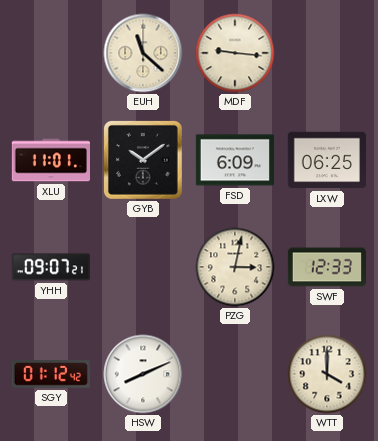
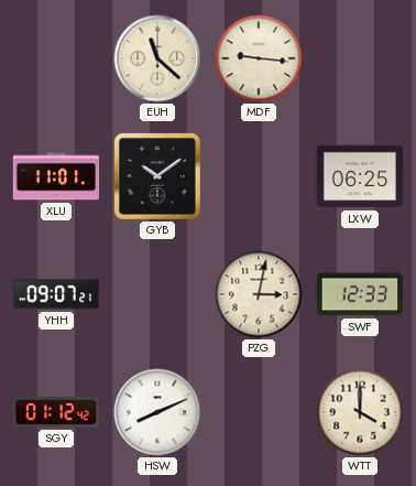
FSD: 6:09 -> none
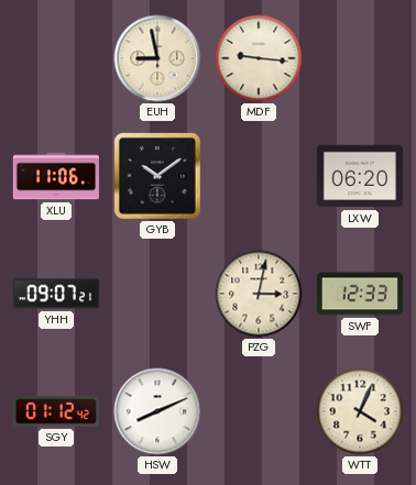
EUH: 11:22 -> 8:58
XLU: 11:01 -> 11:06
LXW: 06:25 -> 06:20
WTT: 4:00 -> 4:04
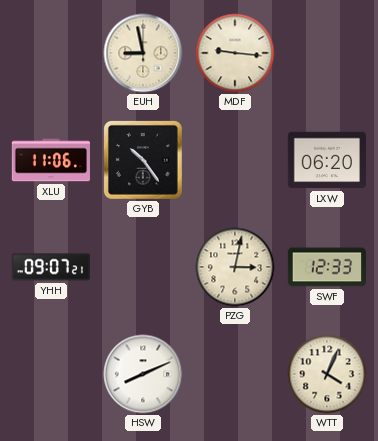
GYB: 10:09 -> 10:24
SGY: 01:12 -> none
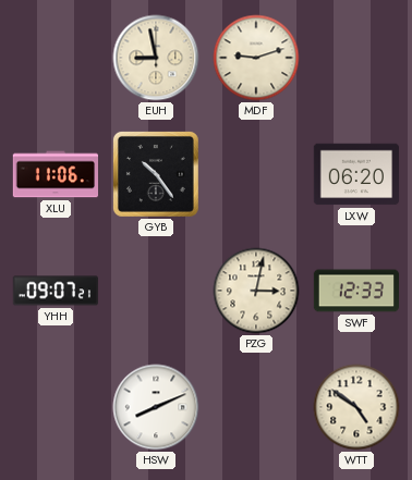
MDF: 9:16 -> 9:12
WTT: 4:04 -> 4:51
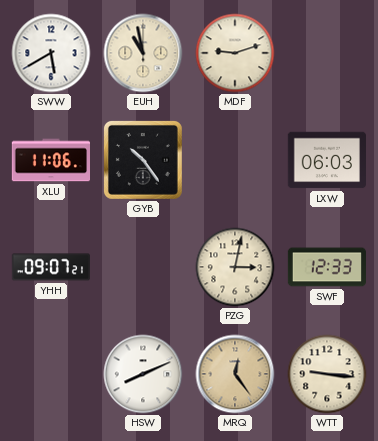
SWW: none -> 5:40
EUH: 8:58 -> 10:58
LXW: 06:20 -> 06:03
MRQ: none -> 12:24
WTT: 4:51 -> 9:16
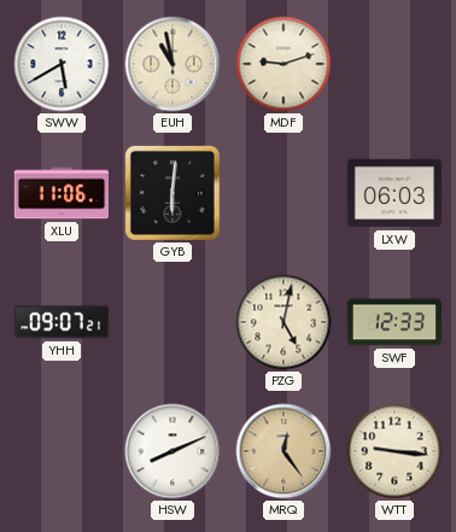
GYB: 10:24 -> 6:01
PZG: 3:02 -> 5:02
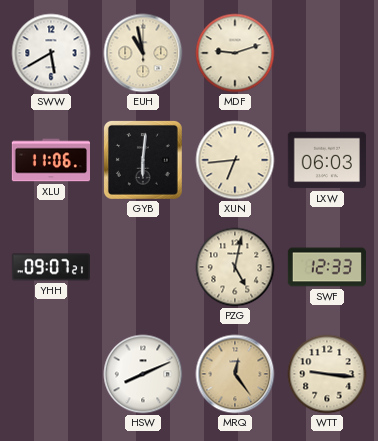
XUN: none -> 6:44
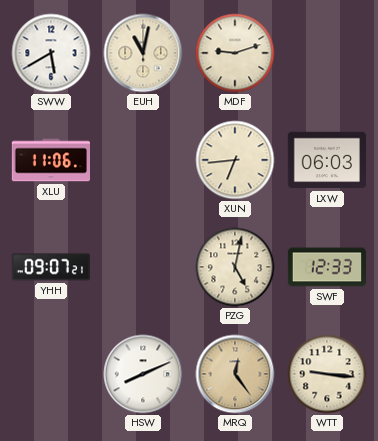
EUH: 10:58 -> 11:02
GYB: 6:01 -> none
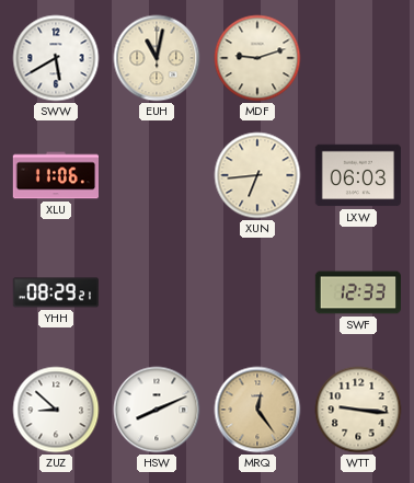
YHH: 09:07 -> 08:29
PZG: 5:02 -> none
ZUZ: none -> 8:52
